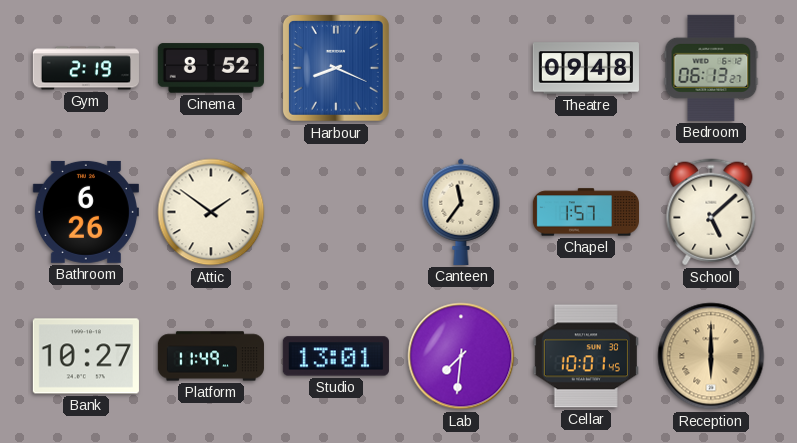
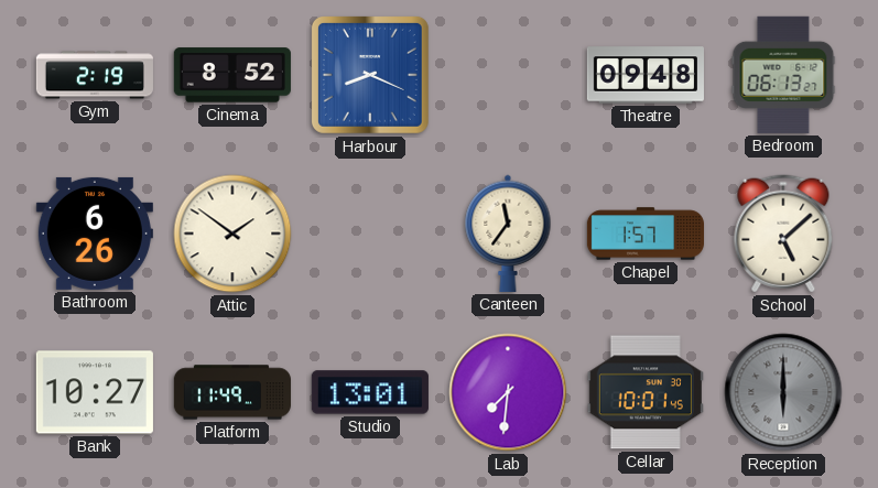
Reception dial: champagne -> grey
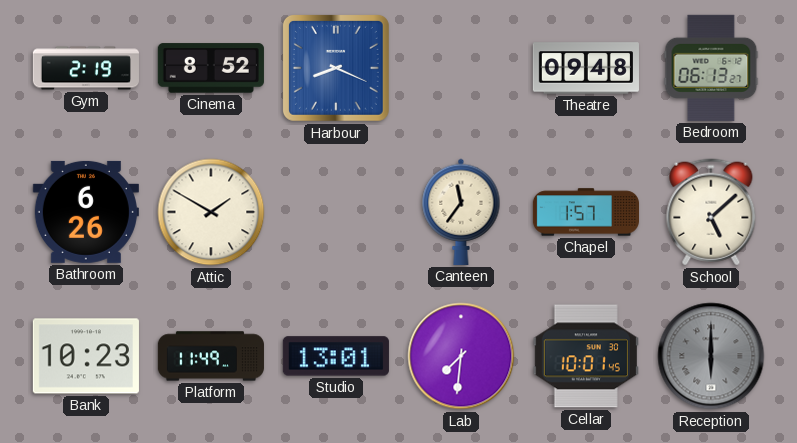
Attic: 1:51 -> 1:50
Bank: 10:27 -> 10:23
